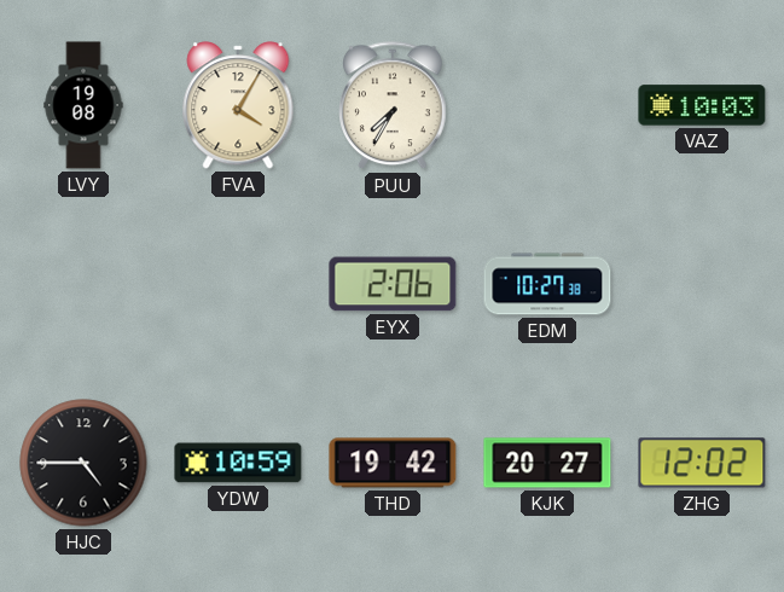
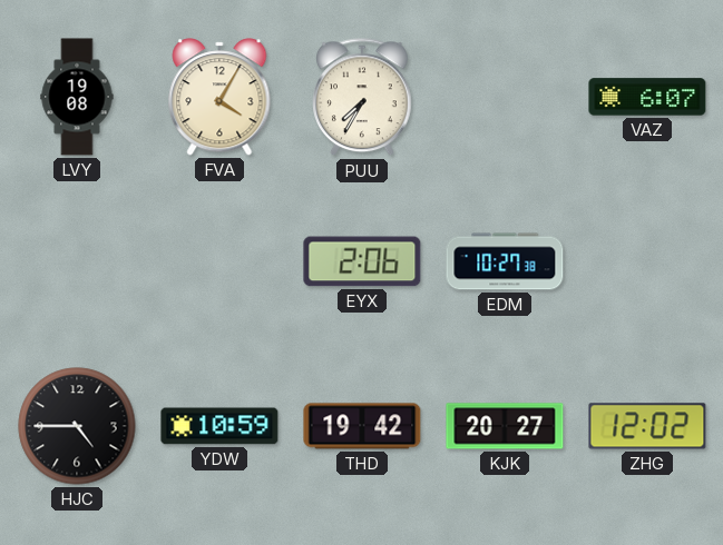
VAZ: 10:03 -> 6:07
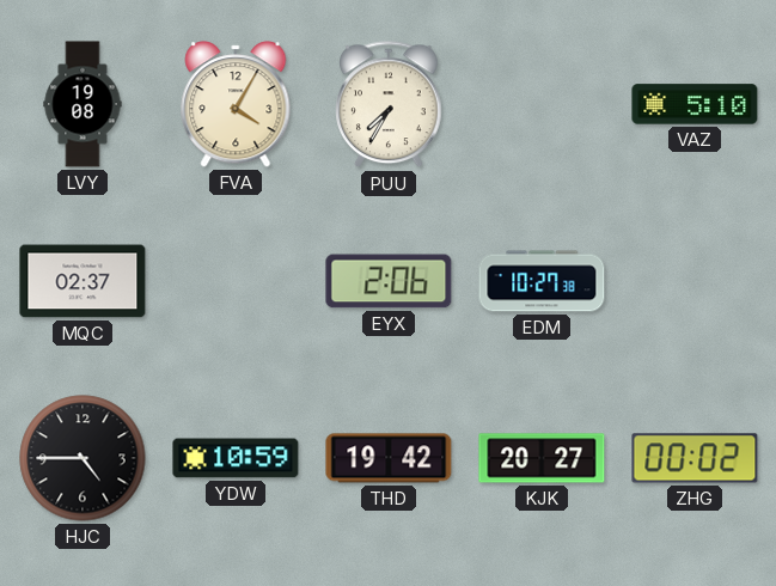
VAZ: 6:07 -> 5:10
MQC: none -> 02:37
ZHG: 12:02 -> 00:02
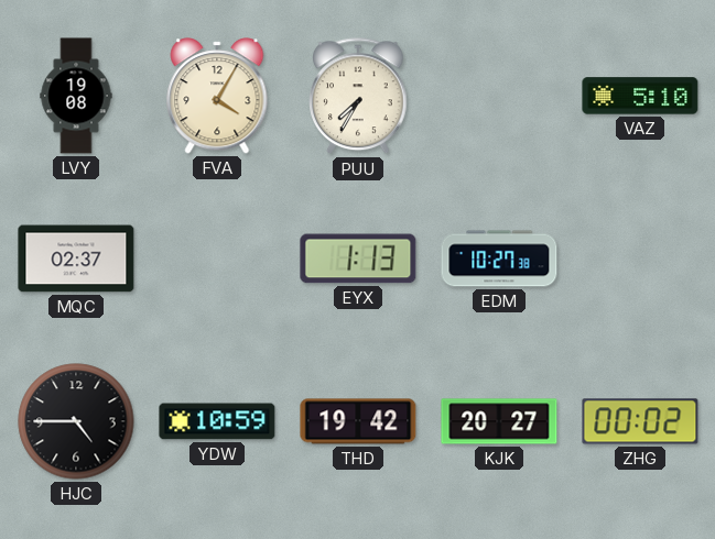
EYX: 2:06 -> 1:13
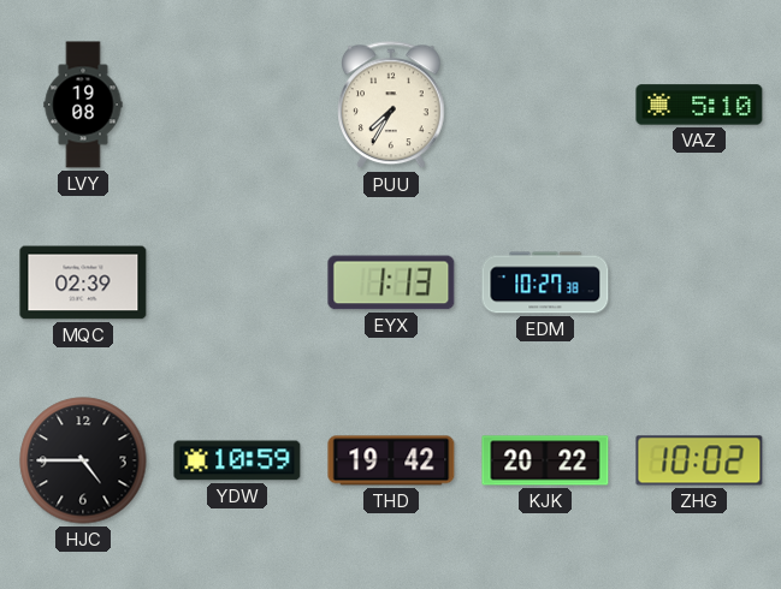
FVA: 4:05 -> none
MQC: 02:37 -> 02:39
KJK: 20:27 -> 20:22
ZHG: 00:02 -> 10:02
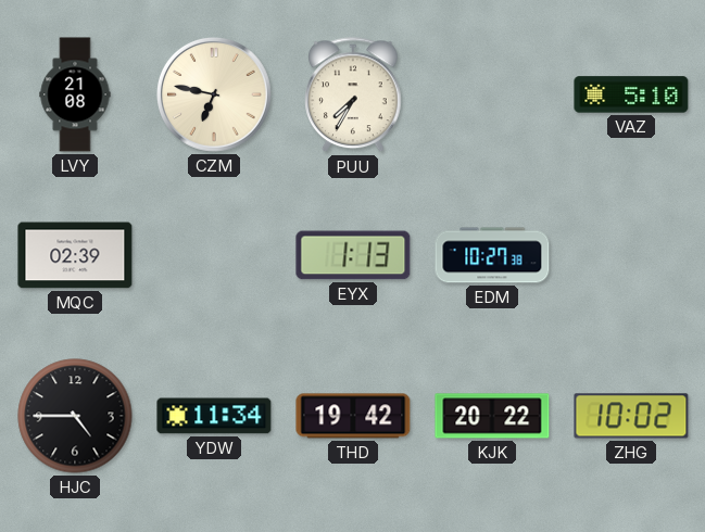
LVY: 19:08 -> 21:08
CZM: none -> 6:47
YDW: 10:59 -> 11:34
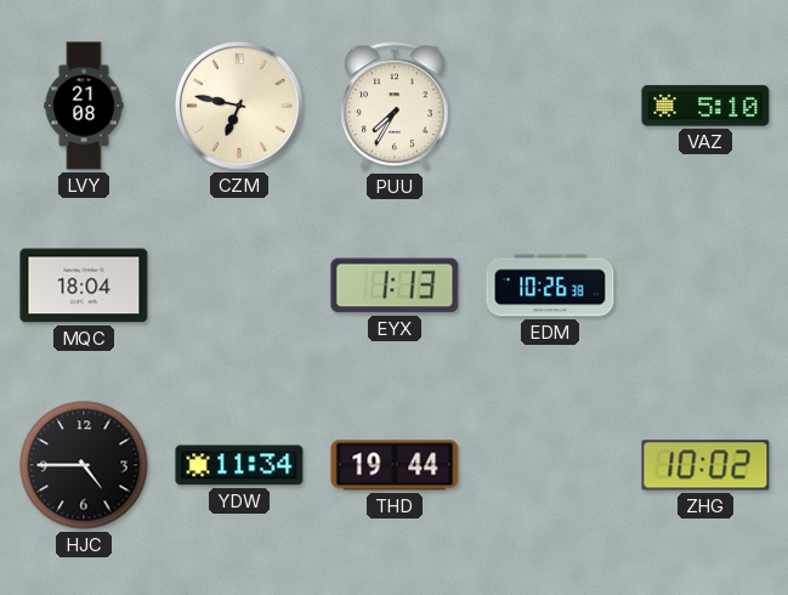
MQC: 02:39 -> 18:04
EDM: 10:27 -> 10:26
THD: 19:42 -> 19:44
KJK: 20:22 -> none
